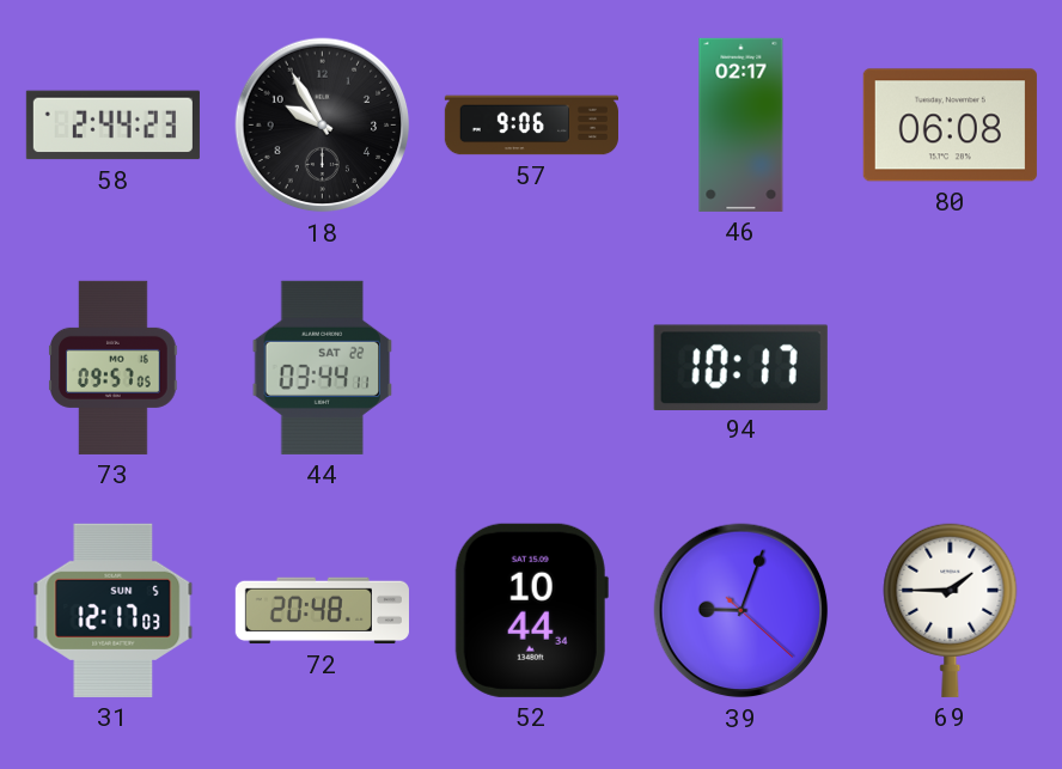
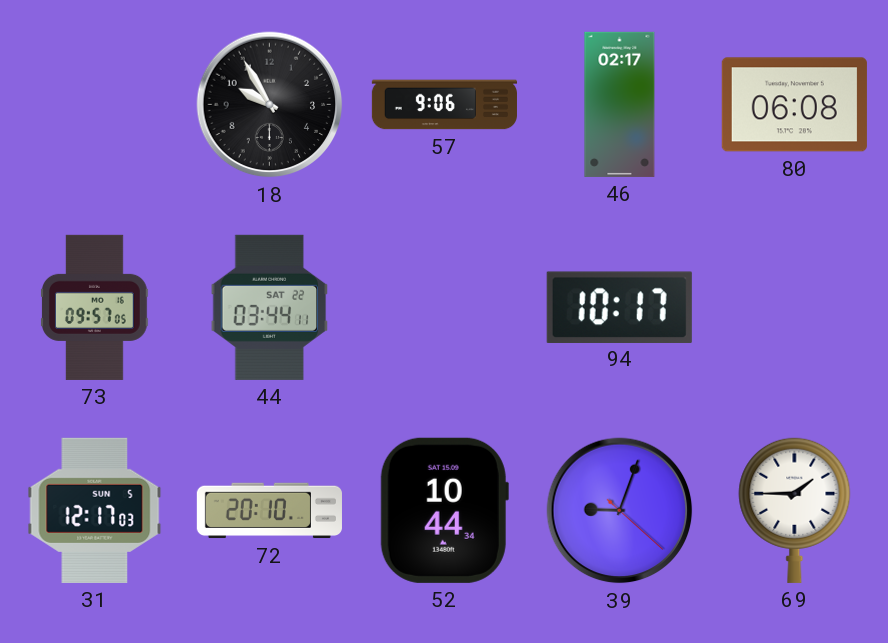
58: 2:44 -> none
72: 20:48 -> 20:10
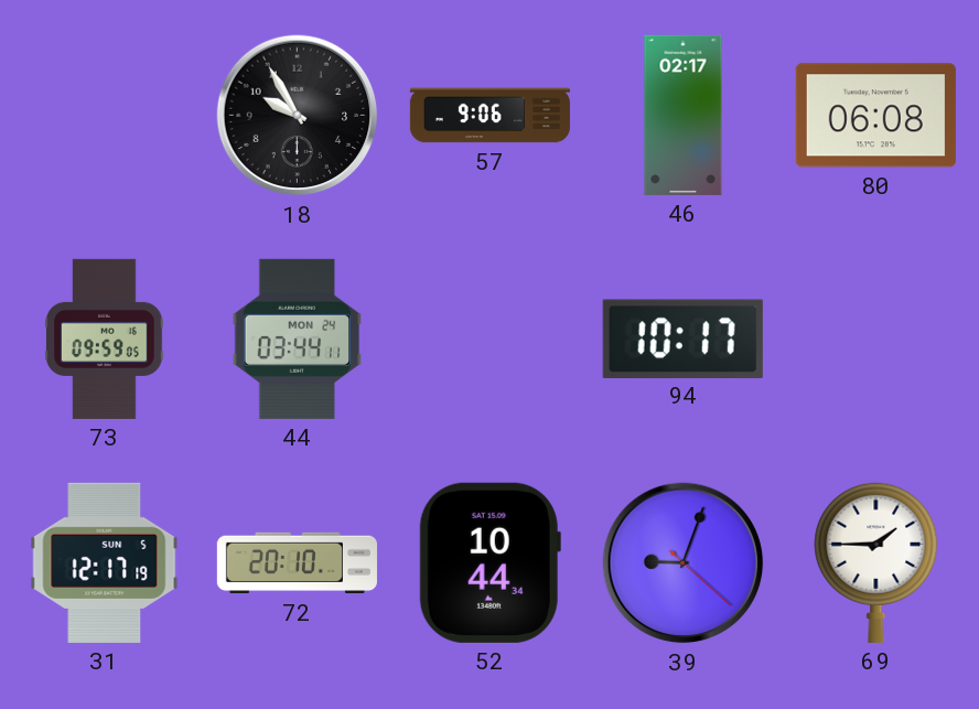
73: 09:57 -> 09:59
44 date: SAT 22 -> MON 24
31: 12:17:03 -> 12:17:19
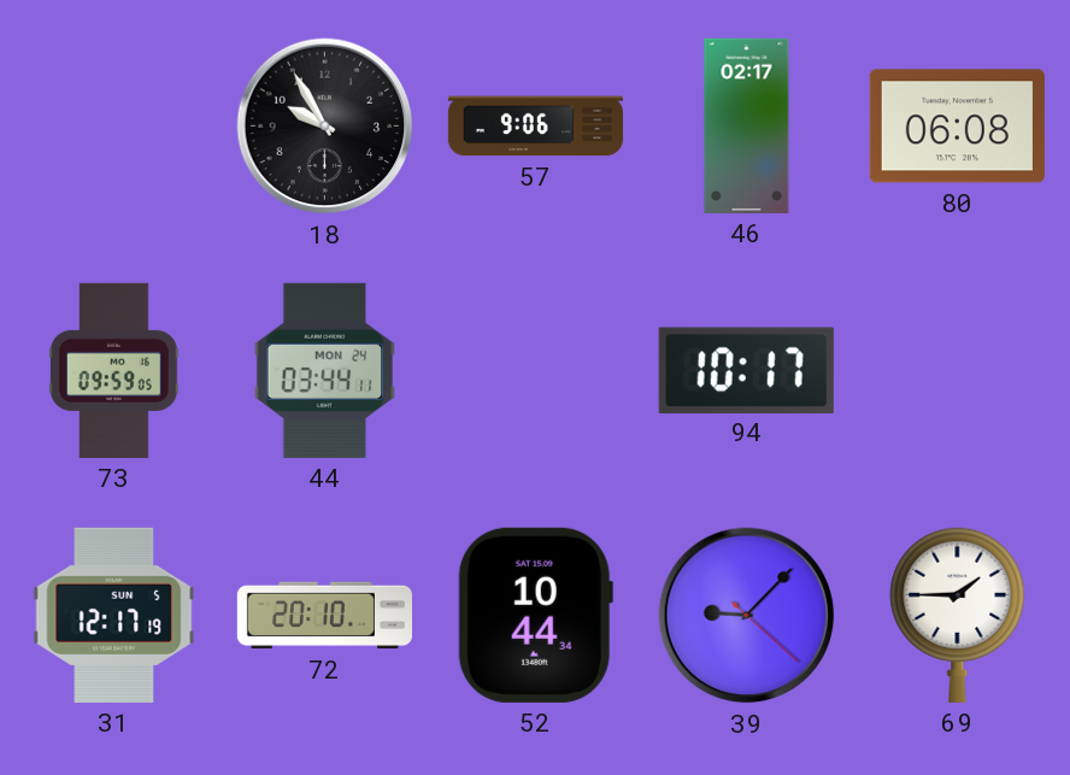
39: 9:03 -> 9:07
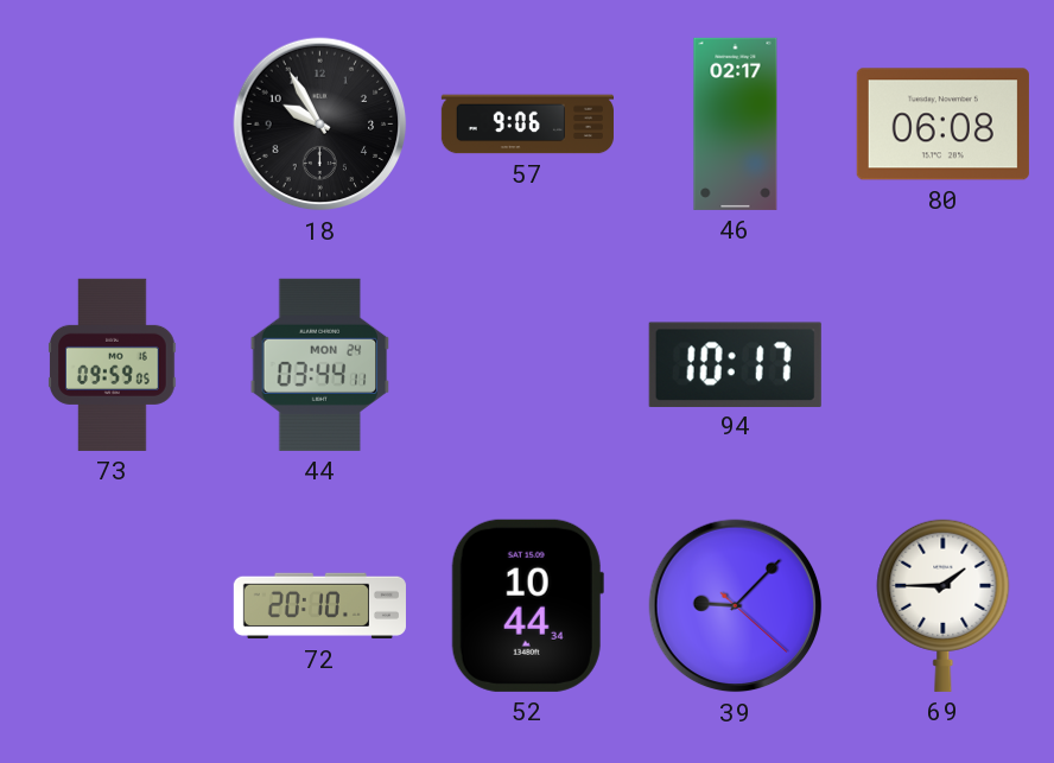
31: 12:17 -> none
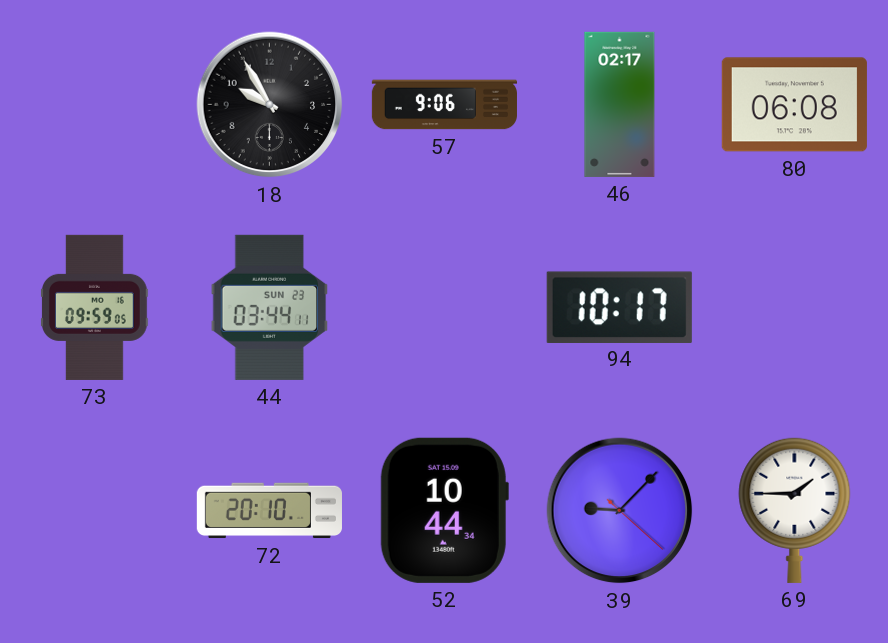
44 date: MON 24 -> SUN 23
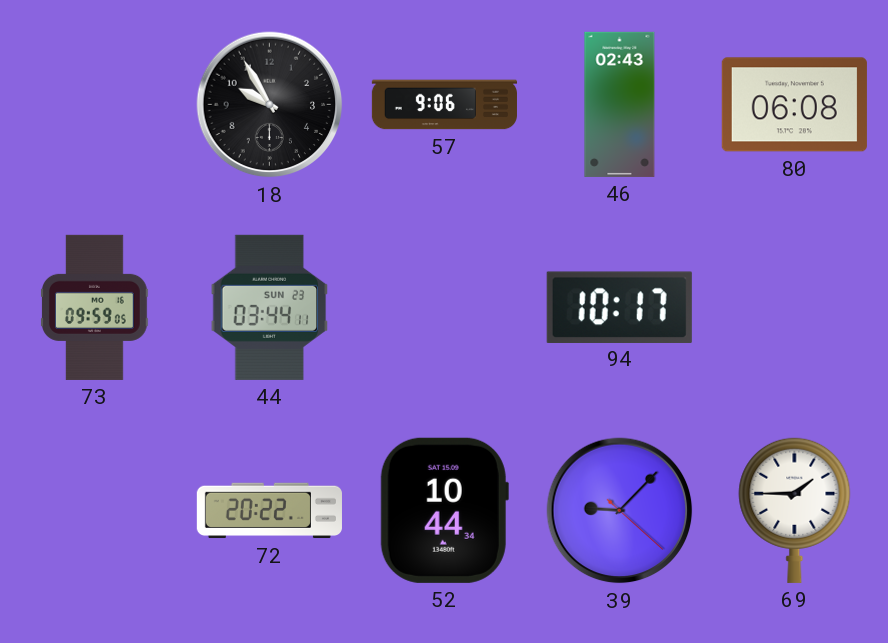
46: 02:17 -> 02:43
72: 20:10 -> 20:22
